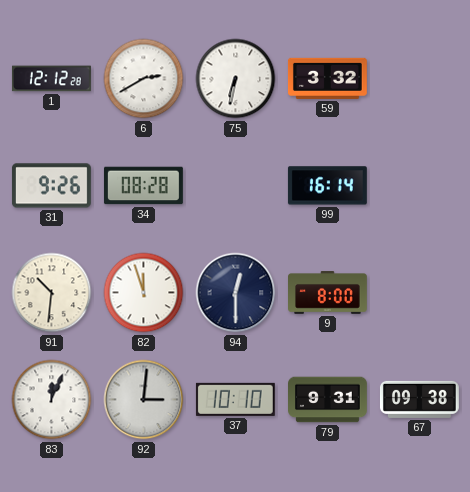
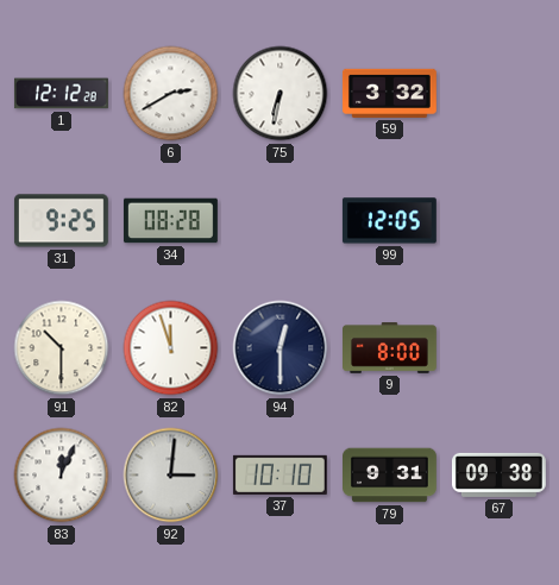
31: 9:26 -> 9:25
99: 16:14 -> 12:05
91: 10:31 -> 10:30
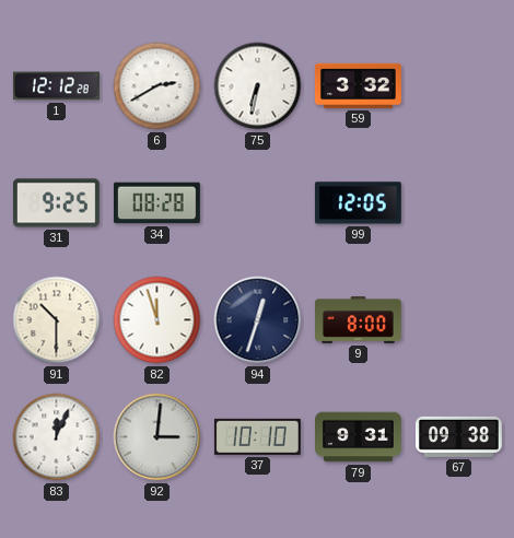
94: 12:30 -> 12:33
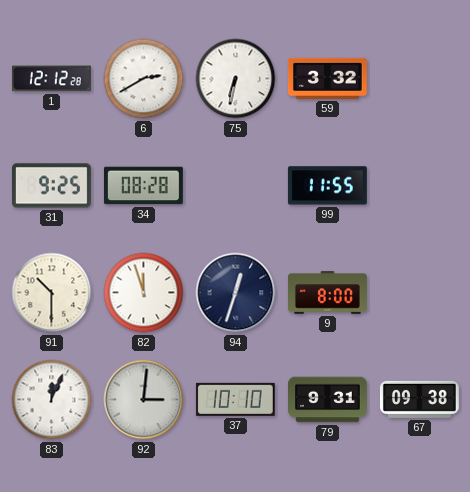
99: 12:05 -> 11:55
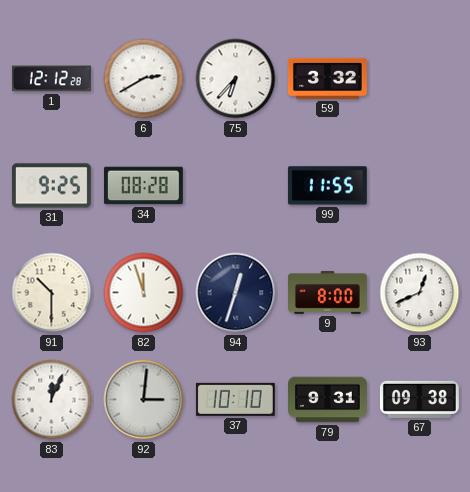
75: 6:32 -> 6:37
93: none -> 12:41
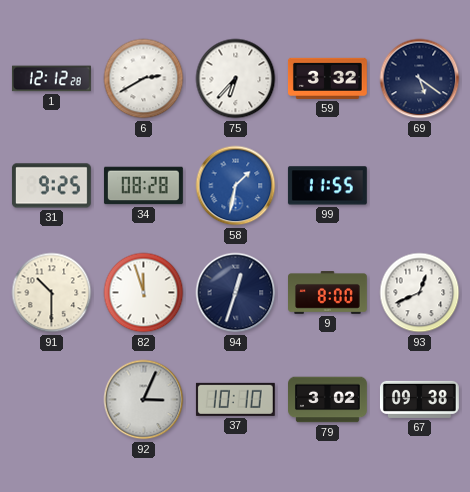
69: none -> 5:21
58: none -> 1:32
83: 12:04 -> none
92: 3:01 -> 3:04
79: 9:31 -> 3:02
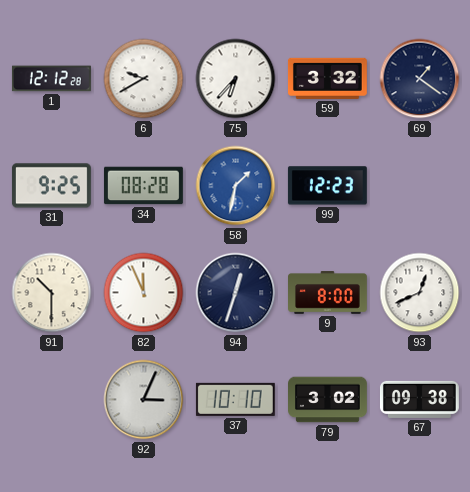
6: 2:40 -> 9:40
69: 5:21 -> 1:21
99: 11:55 -> 12:23
82: 11:57 -> 11:56
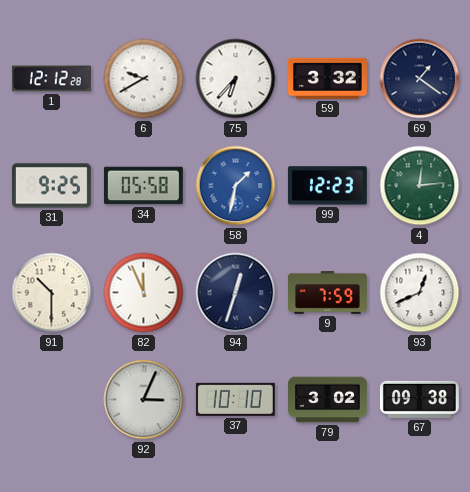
34: 08:28 -> 05:58
4: none -> 12:14
9: 8:00 -> 7:59
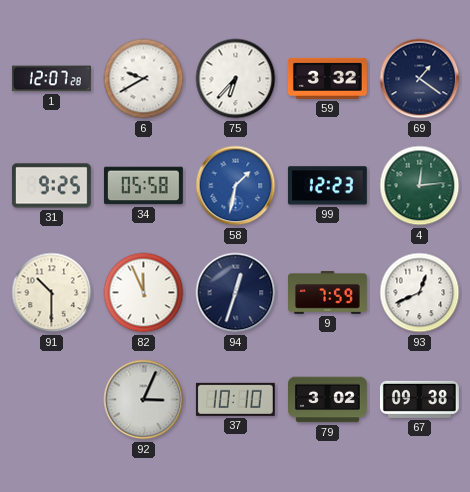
1: 12:12 -> 12:07
